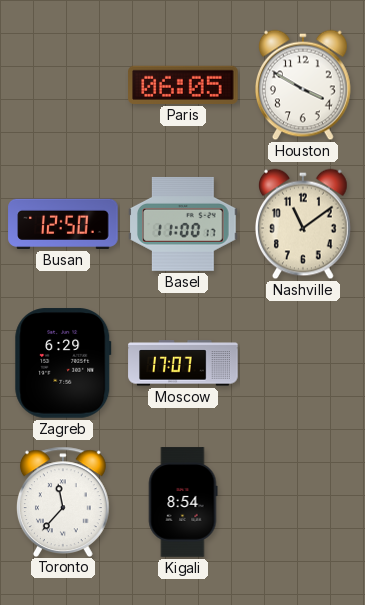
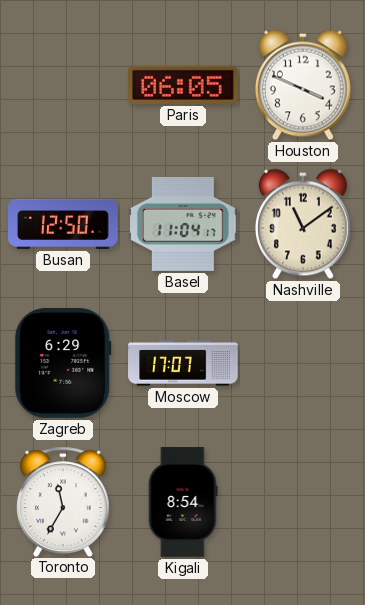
Houston: 3:50 -> 3:49
Basel: 11:00 -> 11:04
Toronto: 11:37 -> 11:35
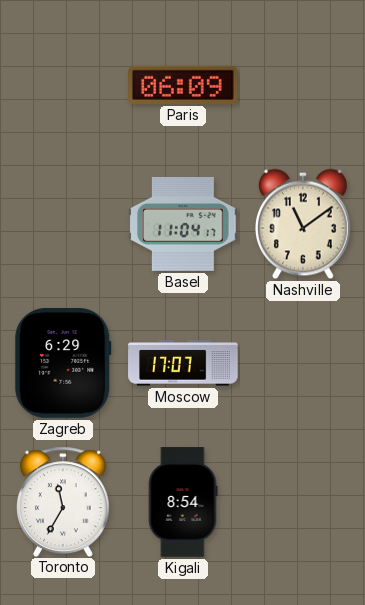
Paris: 06:05 -> 06:09
Houston: 3:49 -> none
Busan: 12:50 -> none
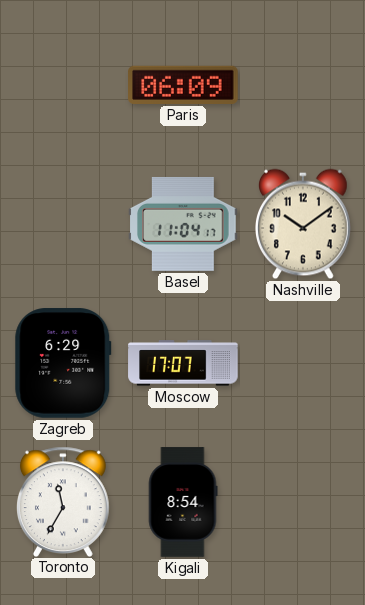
Nashville: 11:09 -> 10:09
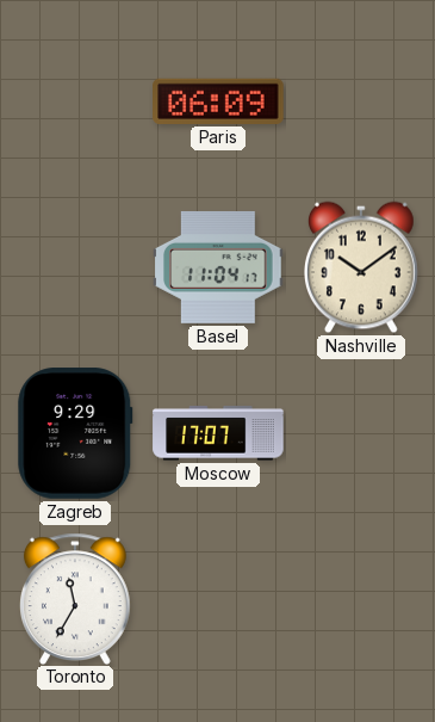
Zagreb: 6:29 -> 9:29
Kigali: 8:54 -> none
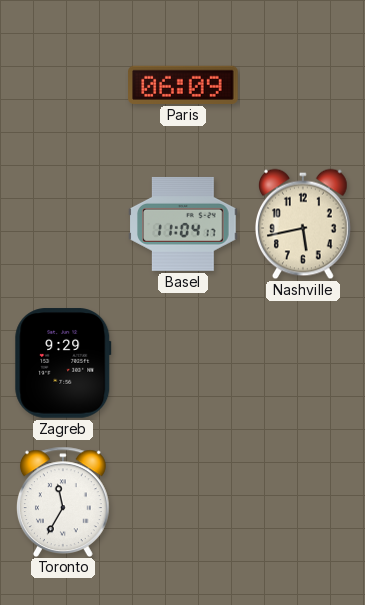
Nashville: 10:09 -> 5:43
Moscow: 17:07 -> none
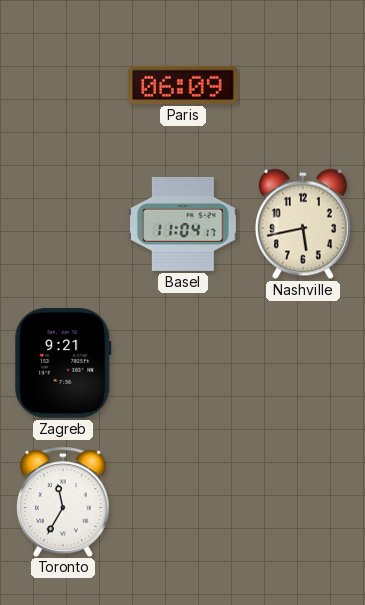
Zagreb: 9:29 -> 9:21
